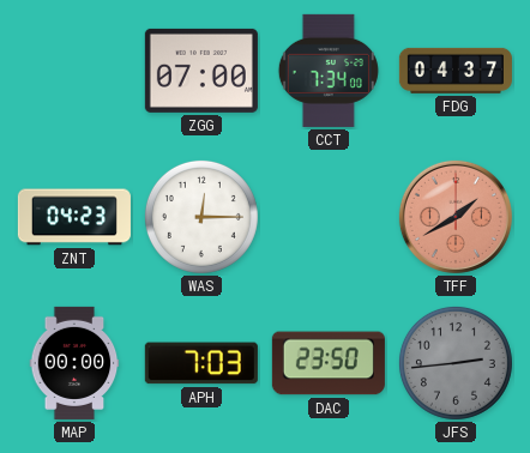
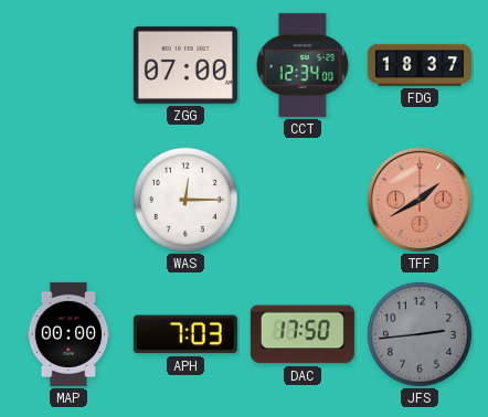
CCT: 7:34 -> 12:34
FDG: 04:37 -> 18:37
ZNT: 04:23 -> none
DAC: 23:50 -> 17:50
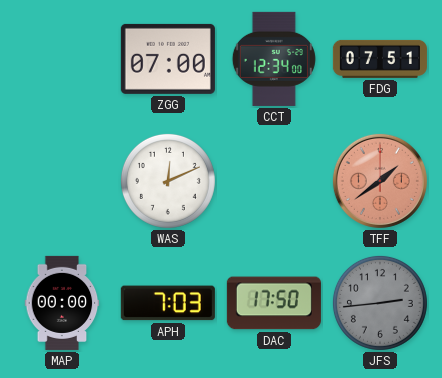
FDG: 18:37 -> 07:51
WAS: 12:15 -> 12:11
TFF: 1:40 -> 1:39
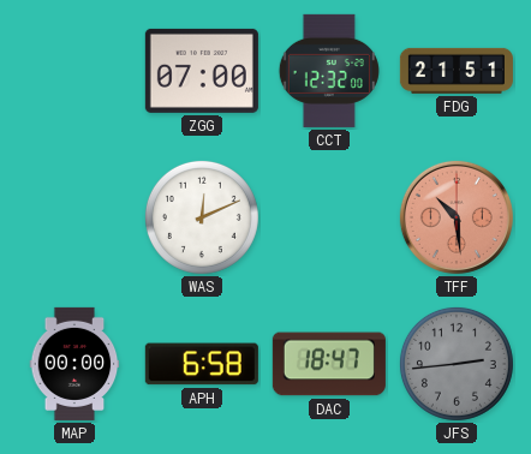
CCT: 12:34 -> 12:32
FDG: 07:51 -> 21:51
TFF: 1:39 -> 10:29
APH: 7:03 -> 6:58
DAC: 17:50 -> 18:47
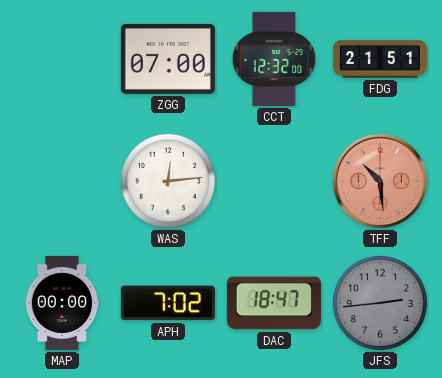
WAS: 12:11 -> 12:14
APH: 6:58 -> 7:02
